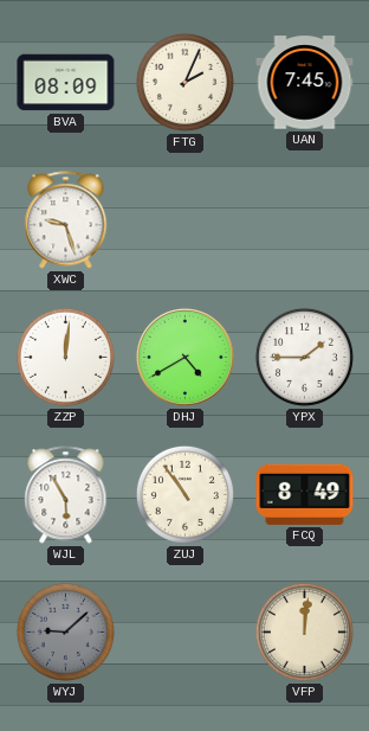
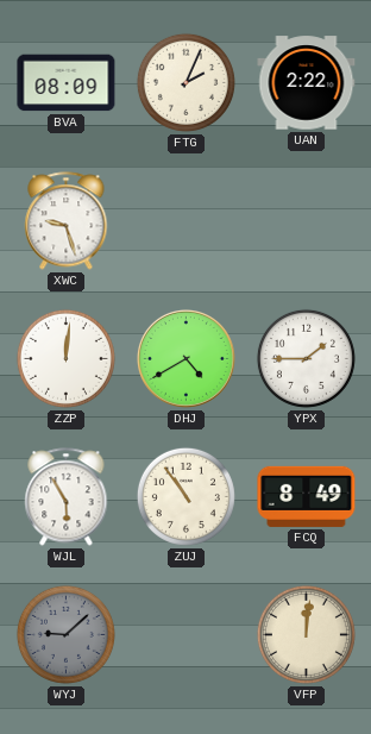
UAN: 7:45 -> 2:22
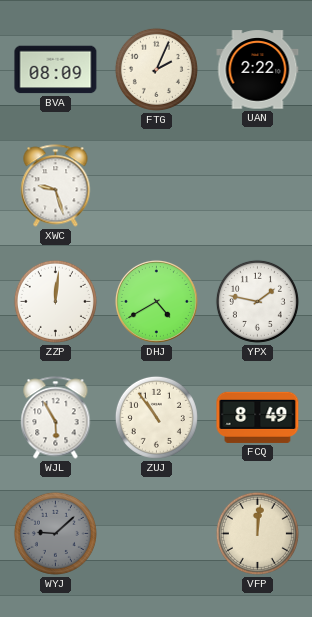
YPX: 1:45 -> 1:47
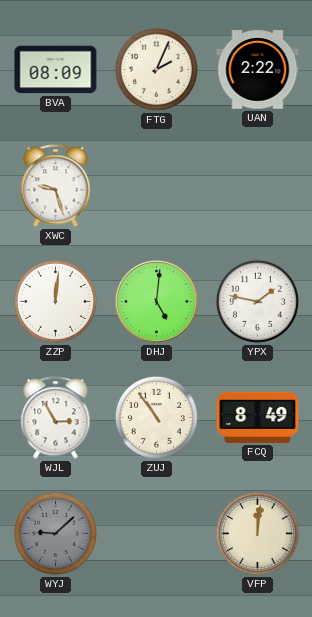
DHJ: 4:40 -> 5:01
WJL: 5:55 -> 2:55
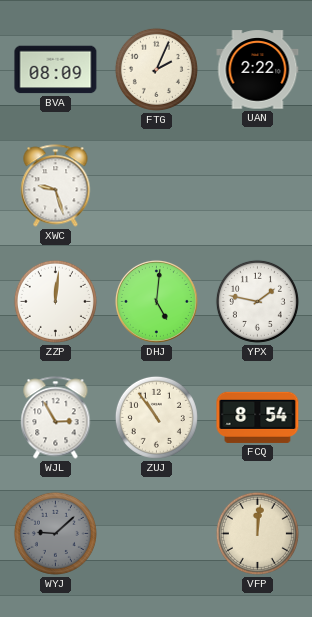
FCQ: 8:49 -> 8:54
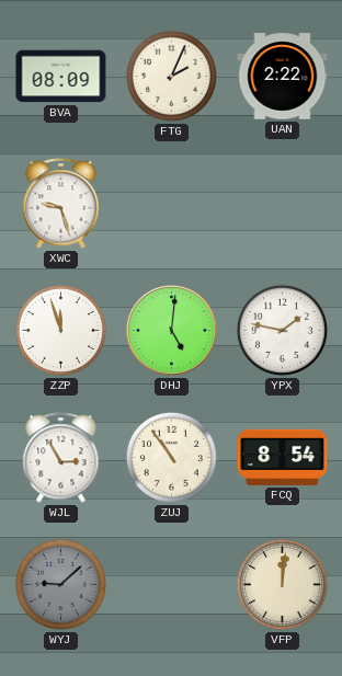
ZZP: 12:01 -> 11:57
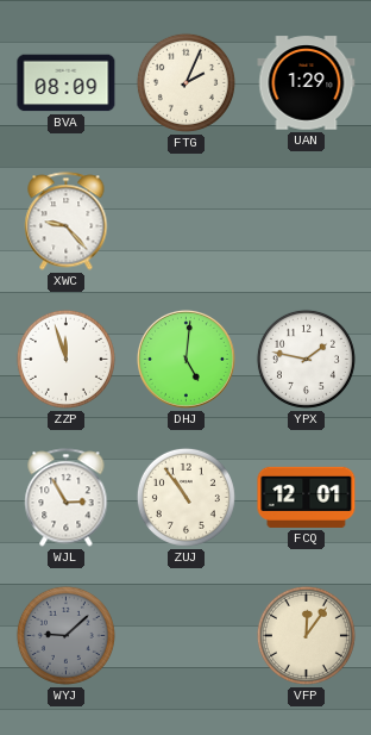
UAN: 2:22 -> 1:29
XWC: 9:27 -> 9:23
FCQ: 8:54 -> 12:01
VFP: 12:01 -> 12:06
